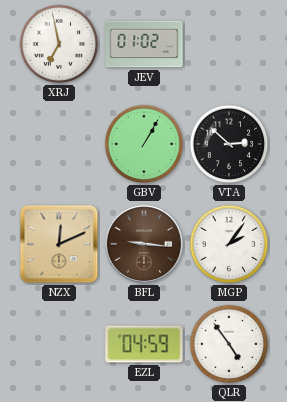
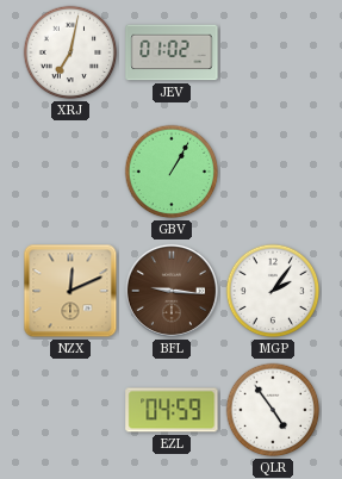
XRJ: 6:58 -> 7:02
VTA: 2:52 -> none
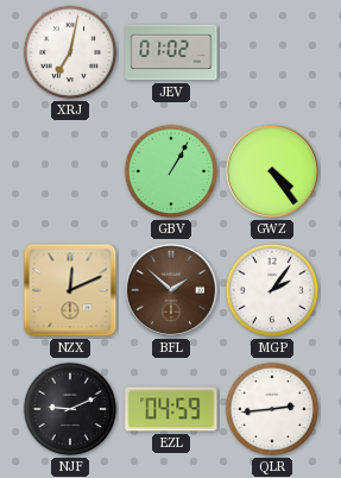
GWZ: none -> 4:24
BFL: 9:16 -> 1:52
NJF: none -> 9:11
QLR: 4:54 -> 2:44
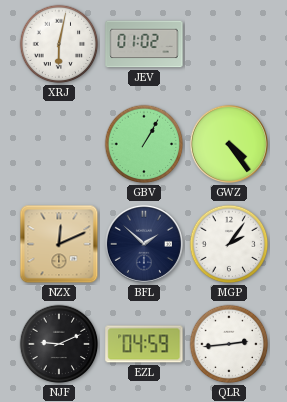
XRJ: 7:02 -> 6:02
BFL dial: brown -> navy
